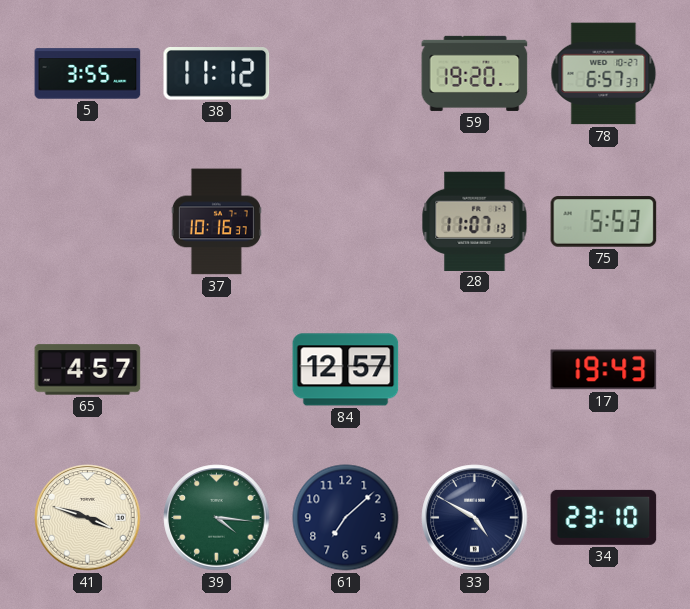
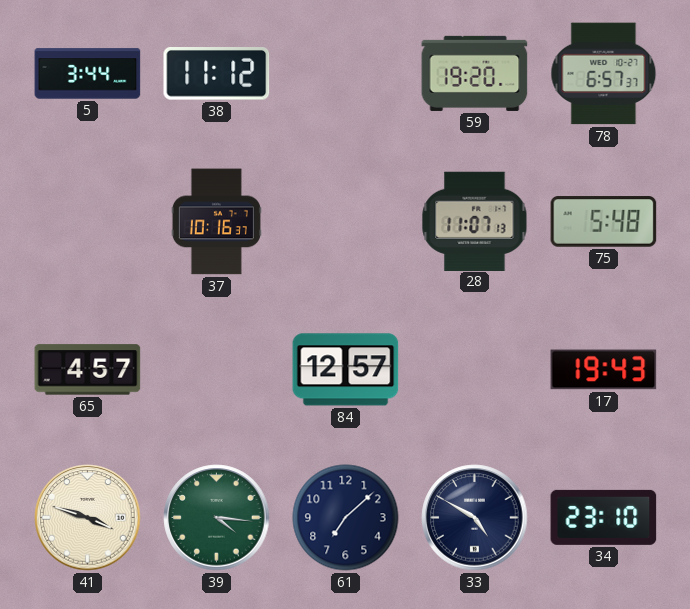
5: 3:55 -> 3:44
75: 5:53 -> 5:48
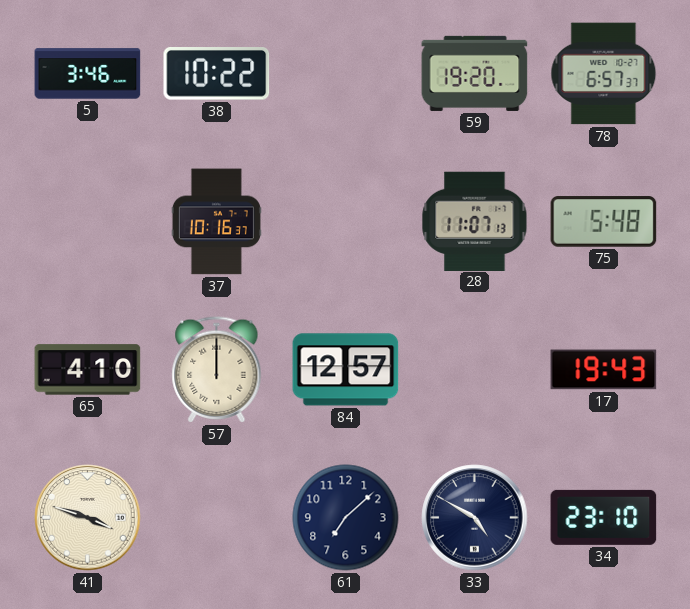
5: 3:44 -> 3:46
38: 11:12 -> 10:22
65: 4:57 -> 4:10
57: none -> 12:00
39: 4:16 -> none
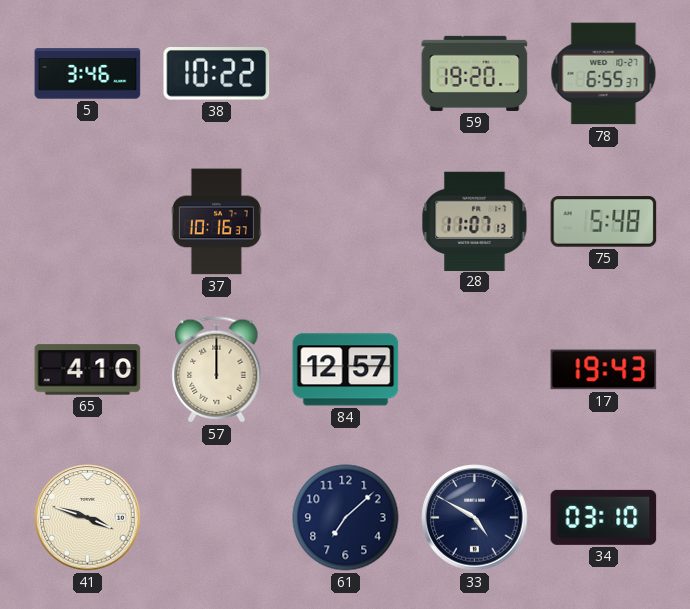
78: 6:57 -> 6:55
34: 23:10 -> 03:10
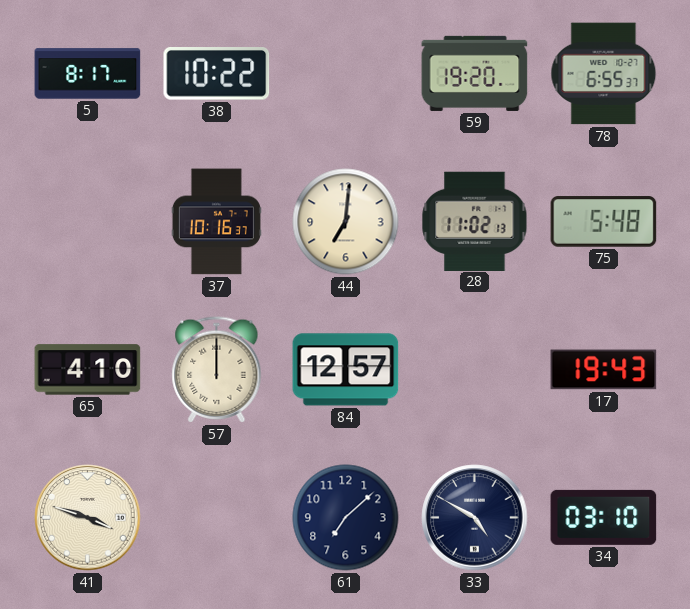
5: 3:46 -> 8:17
44: none -> 7:01
28: 11:07 -> 11:02
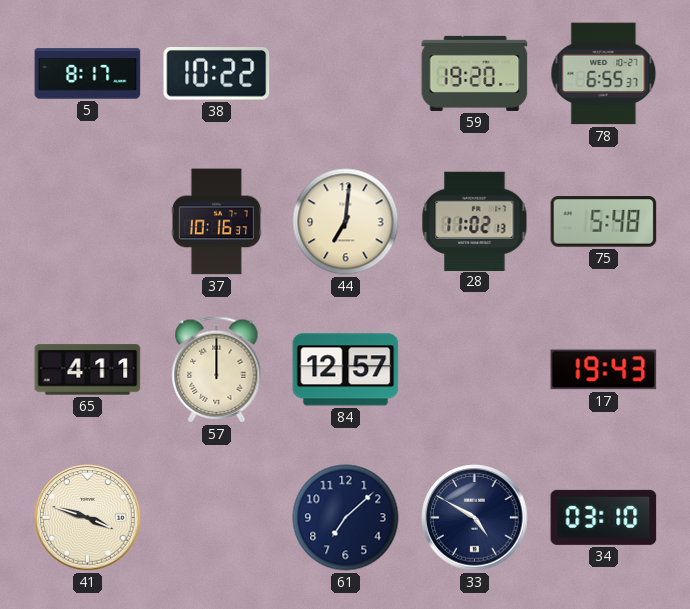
65: 4:10 -> 4:11
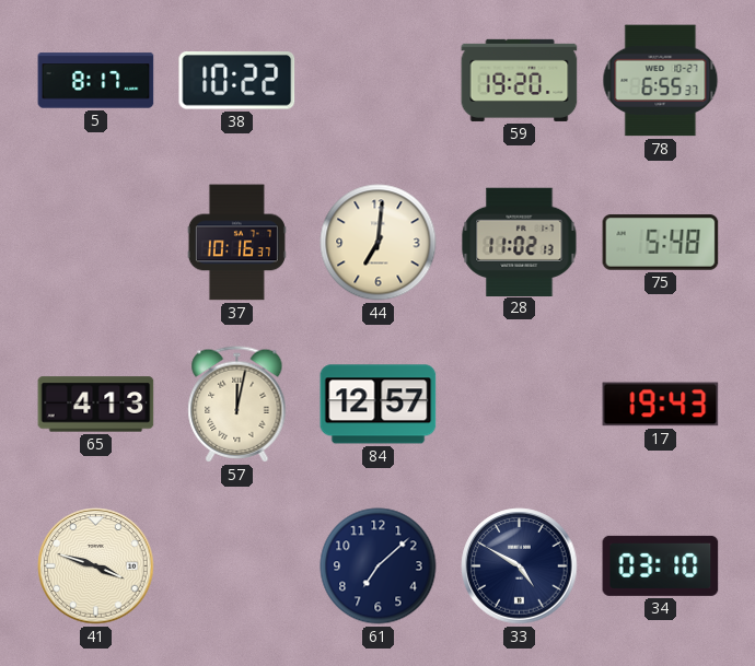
65: 4:11 -> 4:13
57: 12:00 -> 12:02
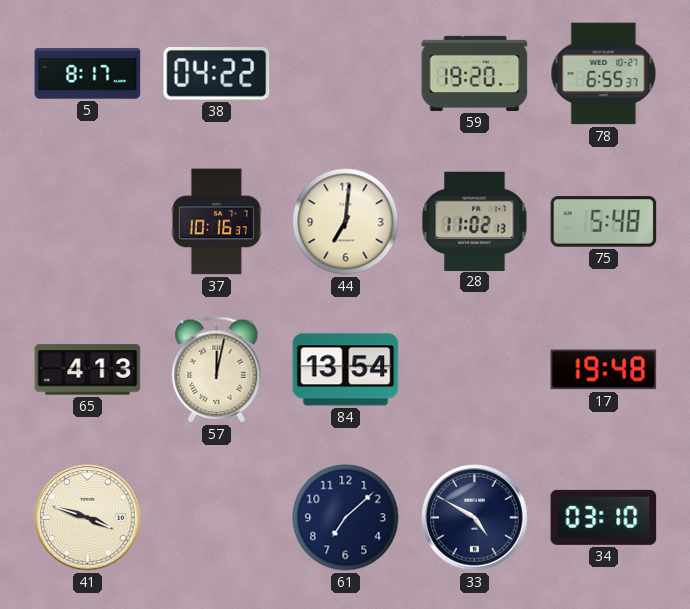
38: 10:22 -> 04:22
84: 12:57 -> 13:54
17: 19:43 -> 19:48
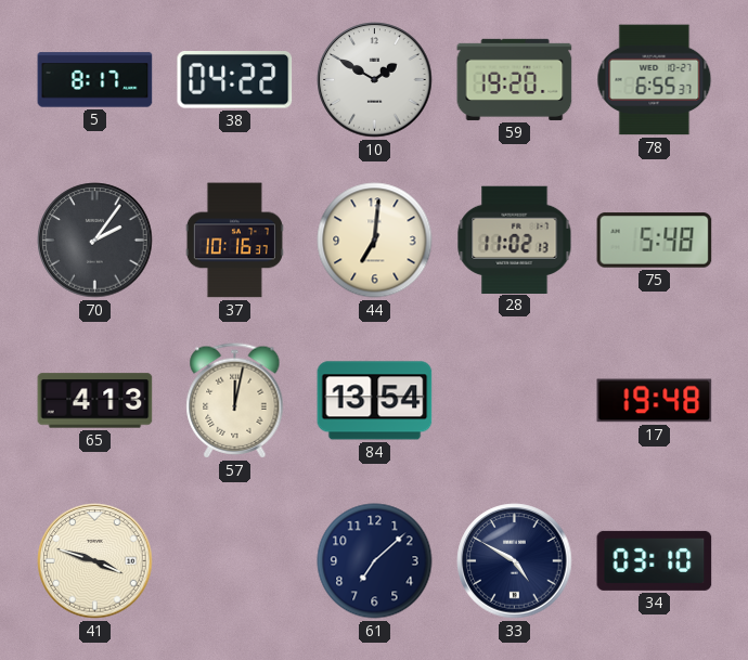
10: none -> 1:50
70: none -> 2:06
